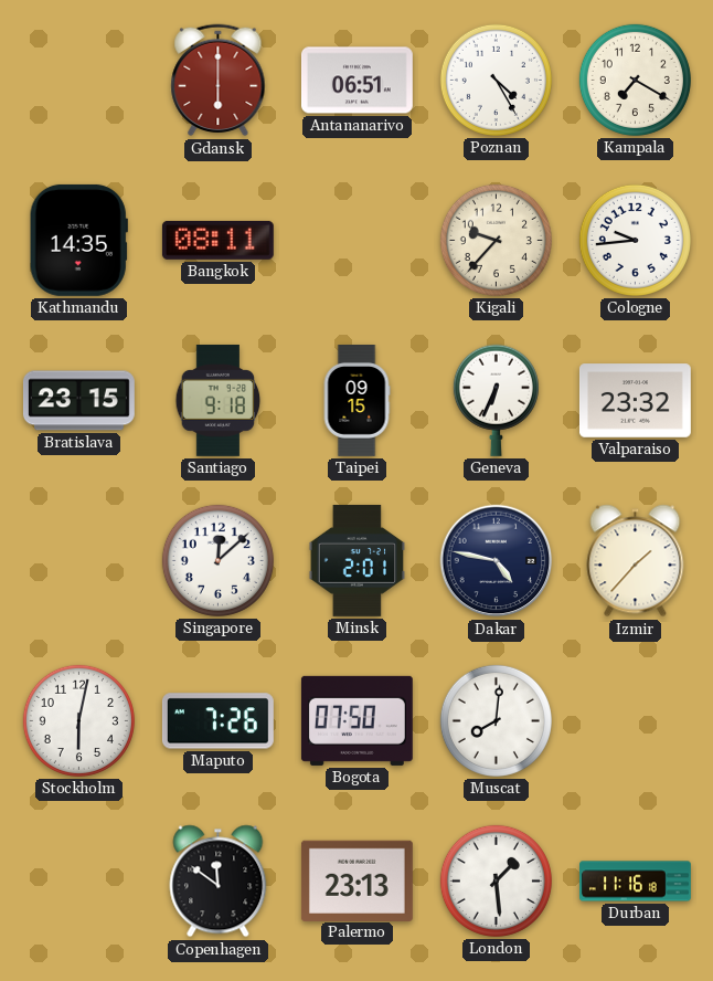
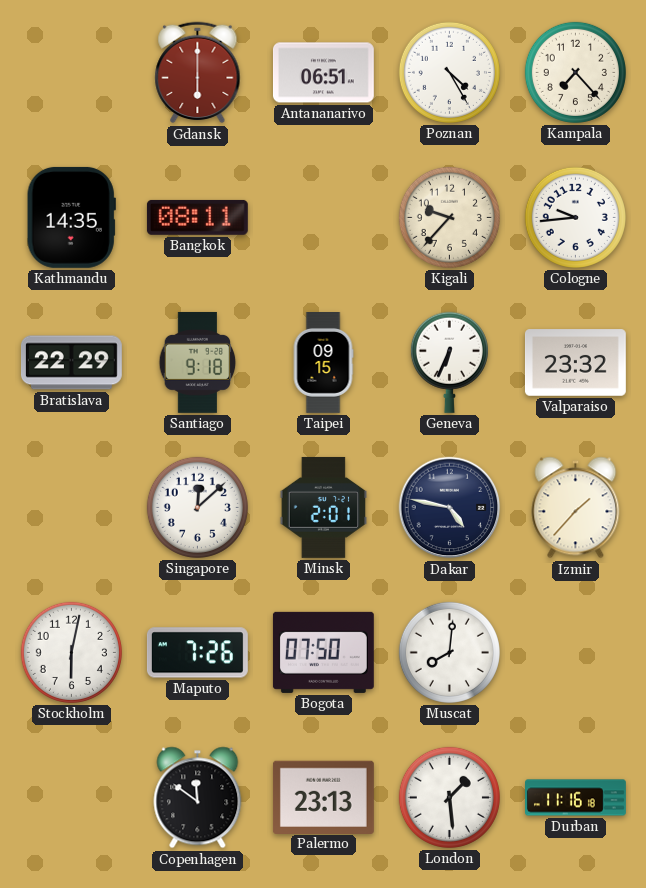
Kampala: 7:20 -> 7:23
Bratislava: 23:15 -> 22:29
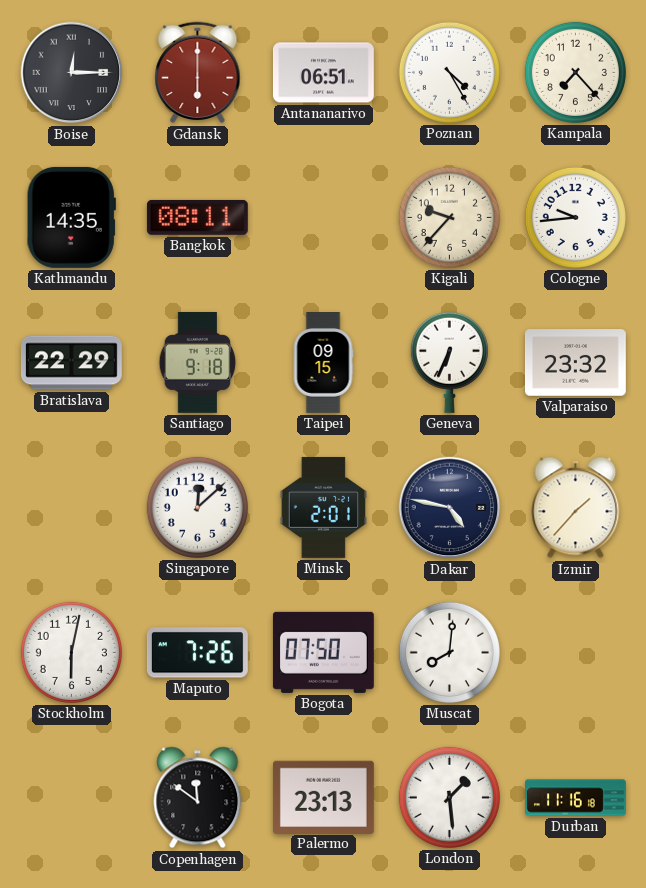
Boise: none -> 12:15
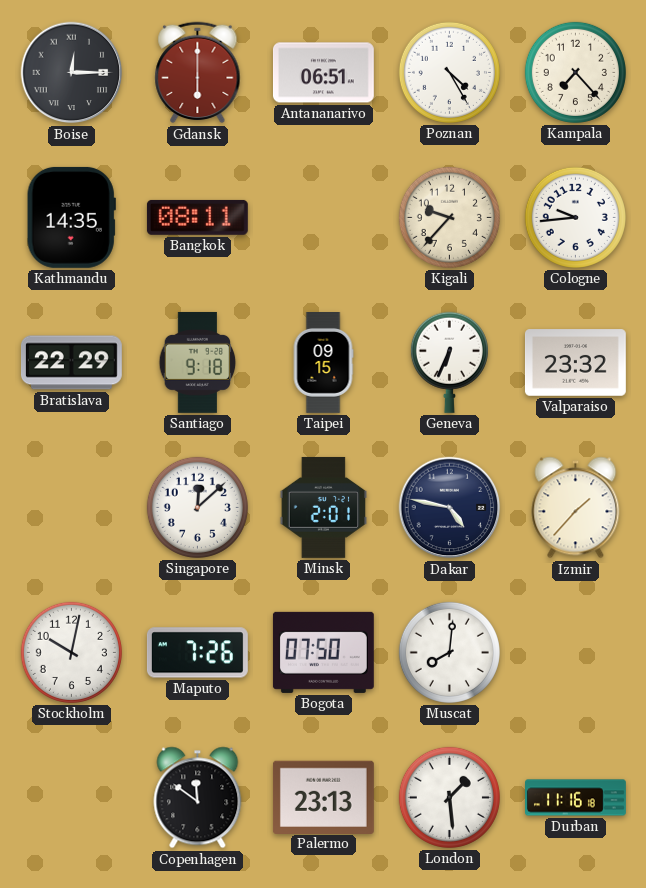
Stockholm: 6:02 -> 10:02
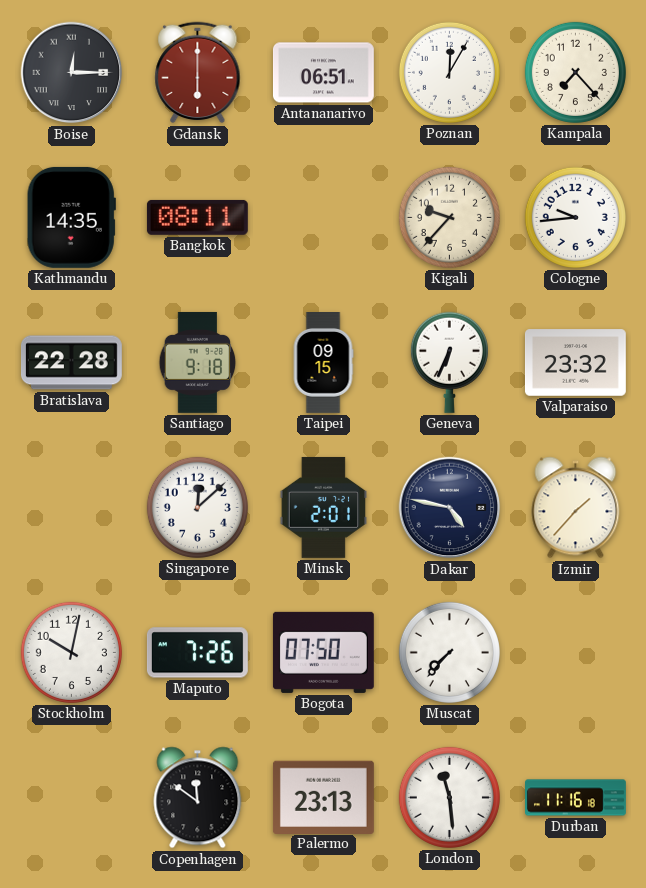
Poznan: 4:25 -> 12:05
Bratislava: 22:29 -> 22:28
Muscat: 8:01 -> 7:37
London: 1:29 -> 11:29
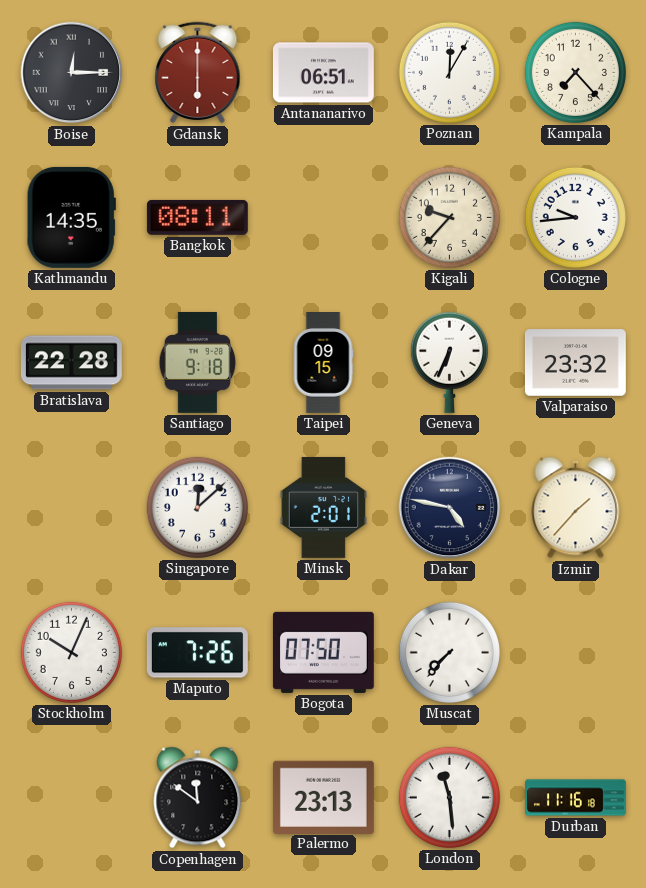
Stockholm: 10:02 -> 10:04
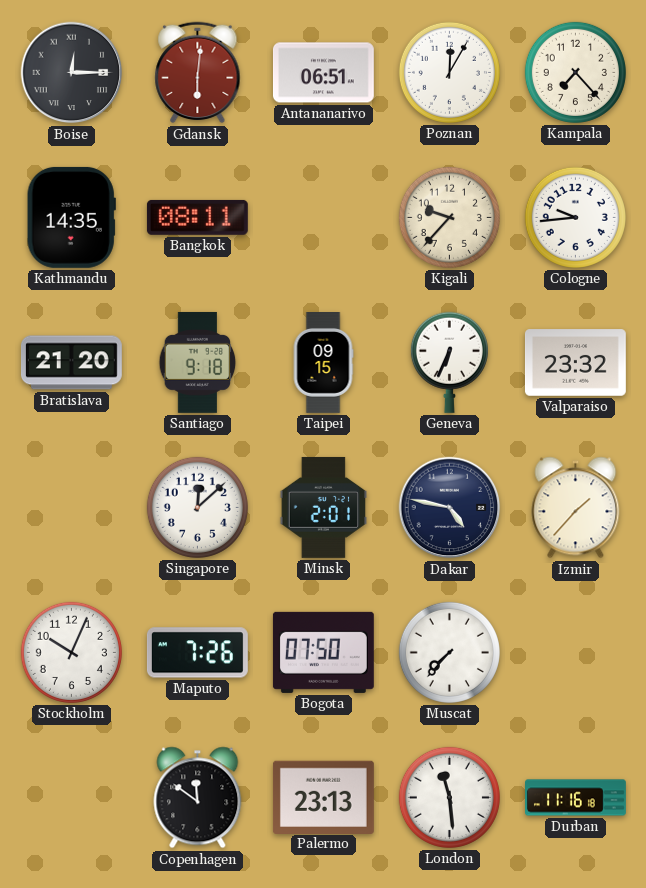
Gdansk: 6:00 -> 6:01
Bratislava: 22:28 -> 21:20
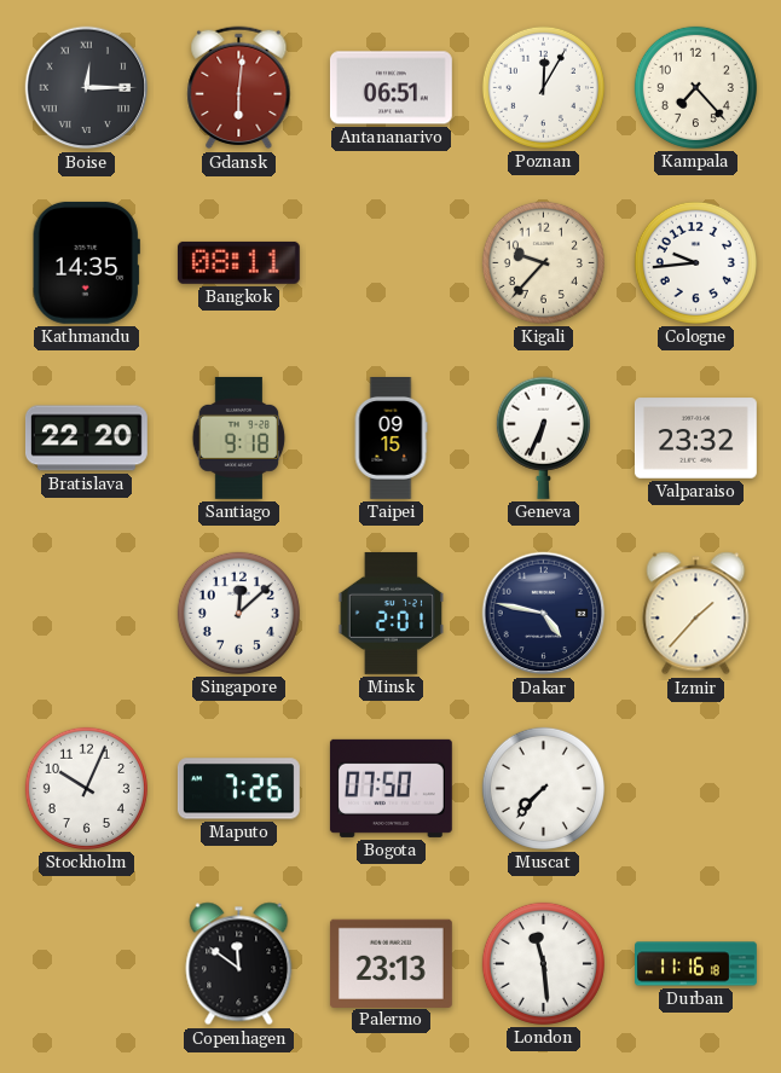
Bratislava: 21:20 -> 22:20
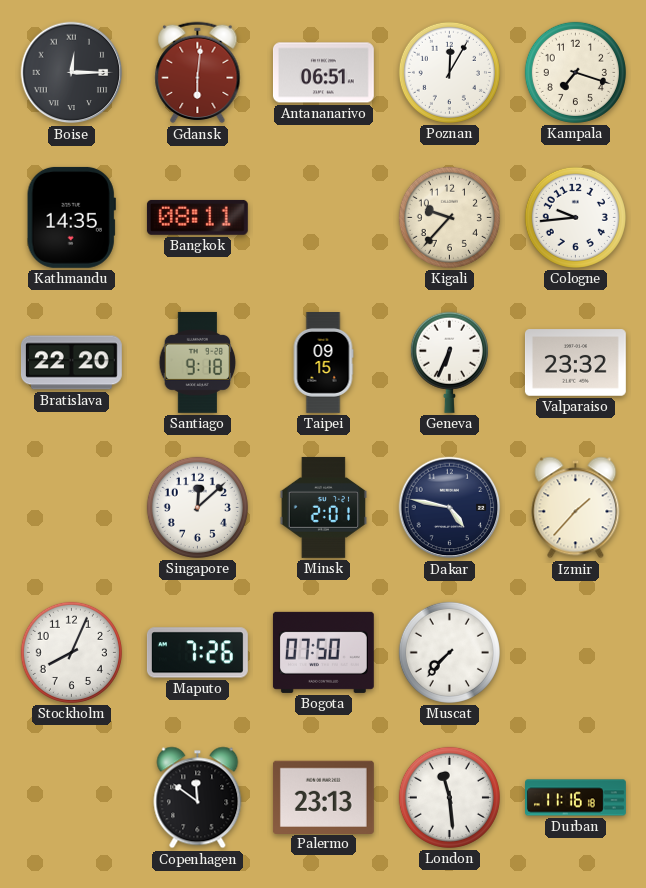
Kampala: 7:23 -> 7:18
Stockholm: 10:04 -> 8:04
